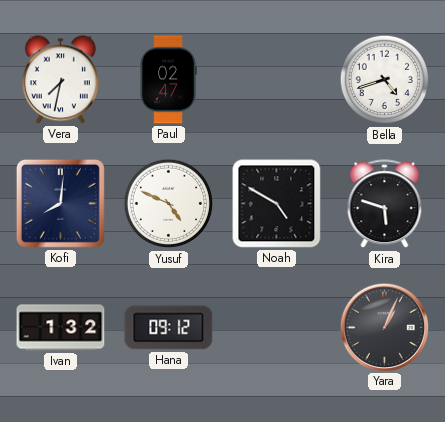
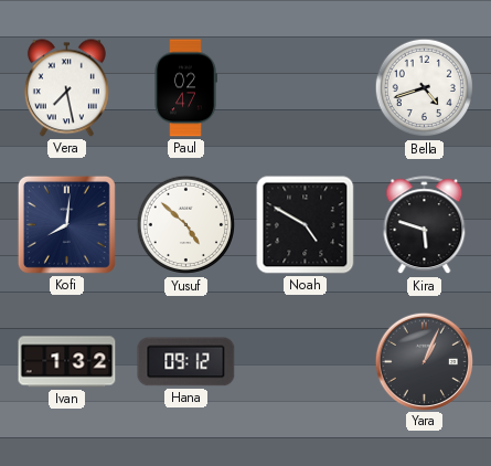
Vera: 7:32 -> 7:28
Yusuf: 4:49 -> 4:52
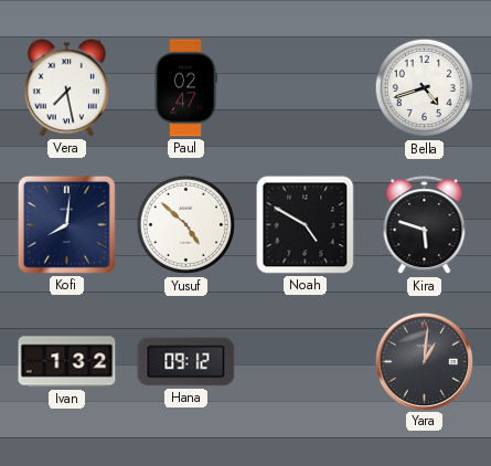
Yara: 1:04 -> 1:01
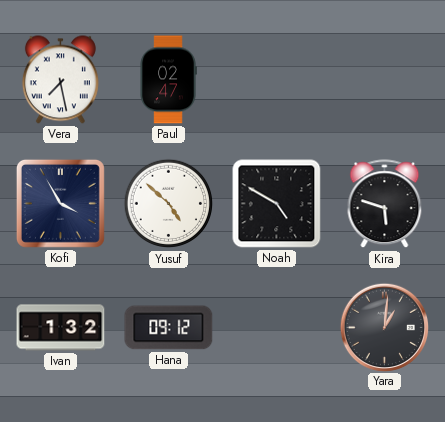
Bella: 4:42 -> none
Kofi: 8:01 -> 3:55
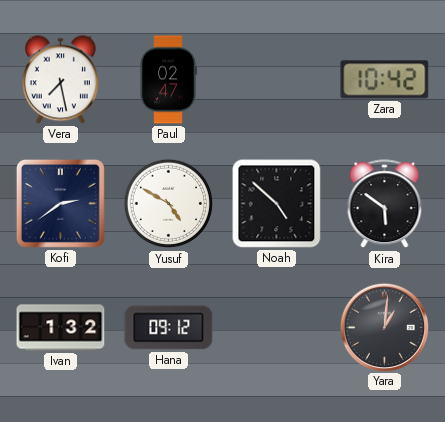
Zara: none -> 10:42
Kofi: 3:55 -> 2:39
Yusuf: 4:52 -> 4:50
Noah: 4:50 -> 4:52
Kira: 5:48 -> 5:51
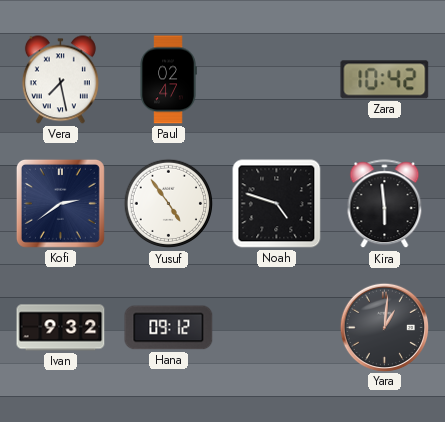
Yusuf: 4:50 -> 4:54
Noah: 4:52 -> 4:48
Kira: 5:51 -> 5:59
Ivan: 1:32 -> 9:32
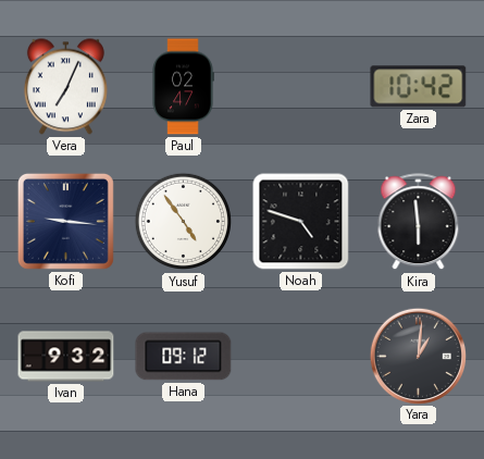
Vera: 7:28 -> 7:04
Kofi: 2:39 -> 9:16
